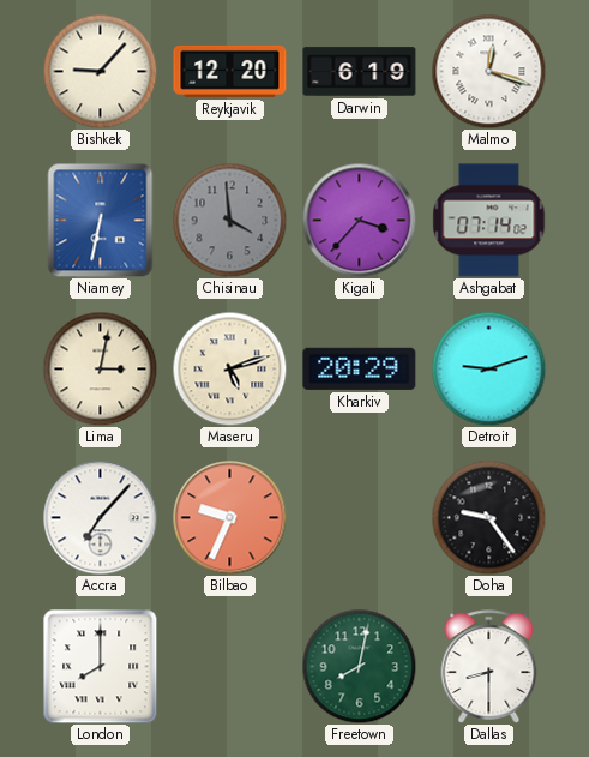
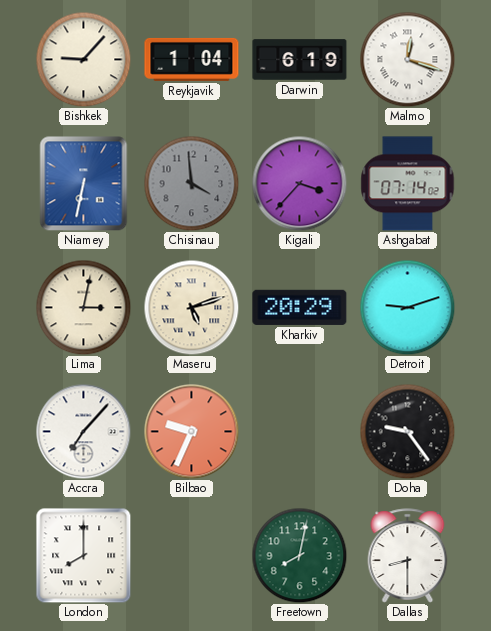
Reykjavik: 12:20 -> 1:04
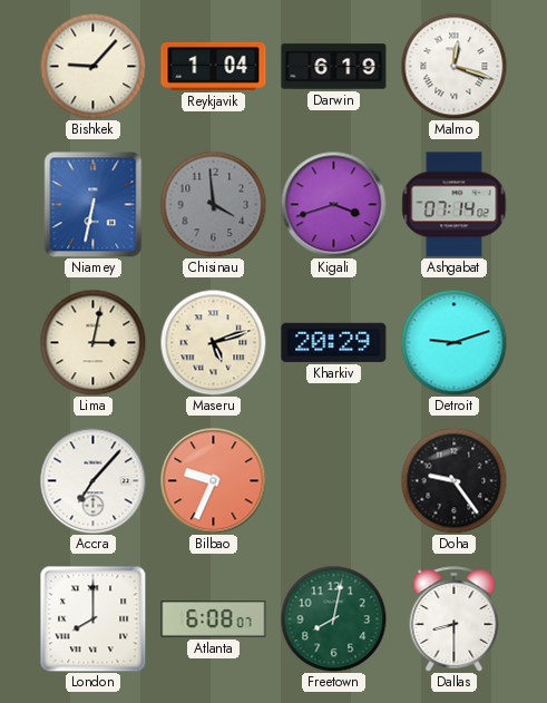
Kigali: 3:37 -> 3:42
Atlanta: none -> 6:08
